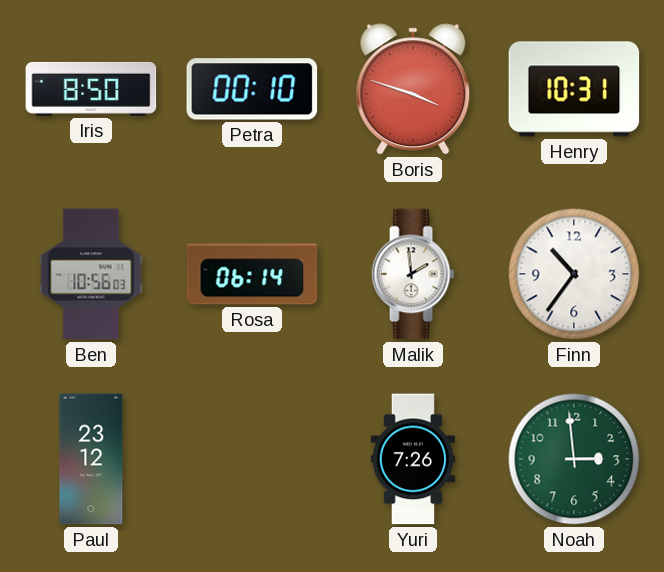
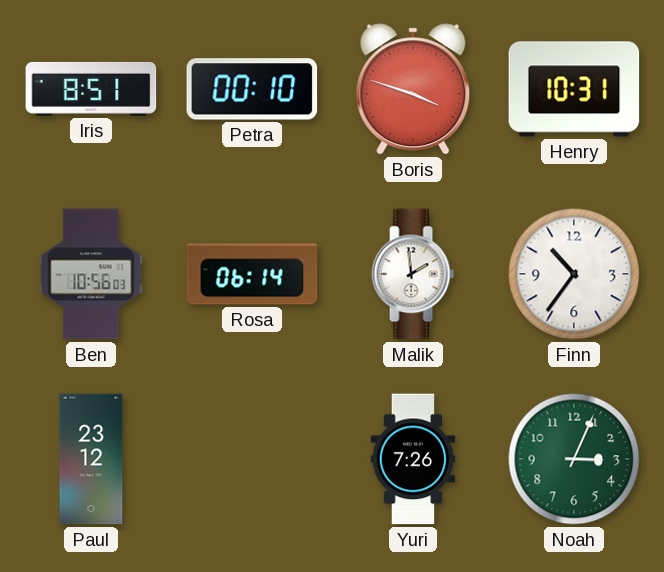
Iris: 8:50 -> 8:51
Noah: 2:59 -> 3:04
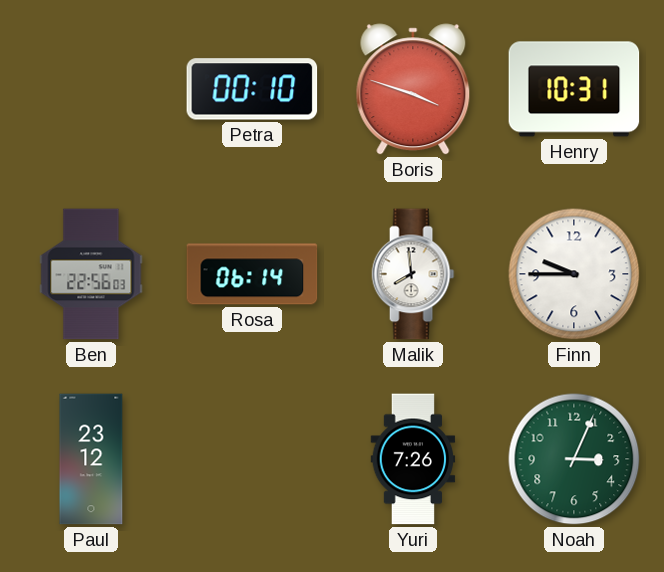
Iris: 8:51 -> none
Ben: 10:56 -> 22:56
Malik: 1:59 -> 7:59
Finn: 10:36 -> 9:45
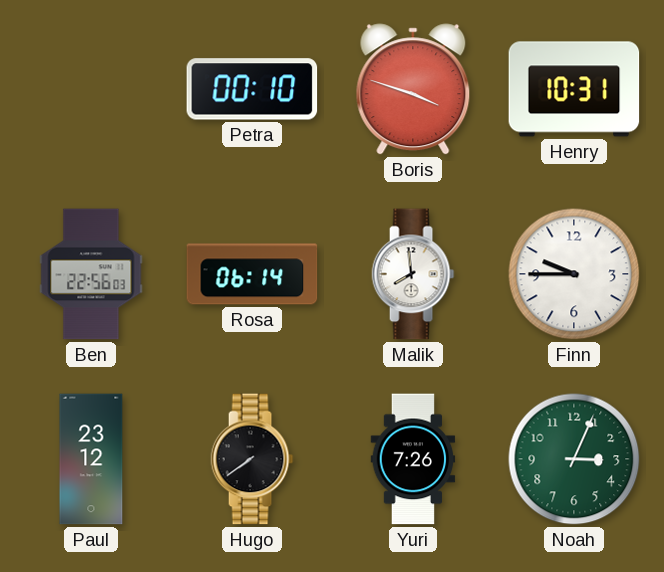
Hugo: none -> 7:39
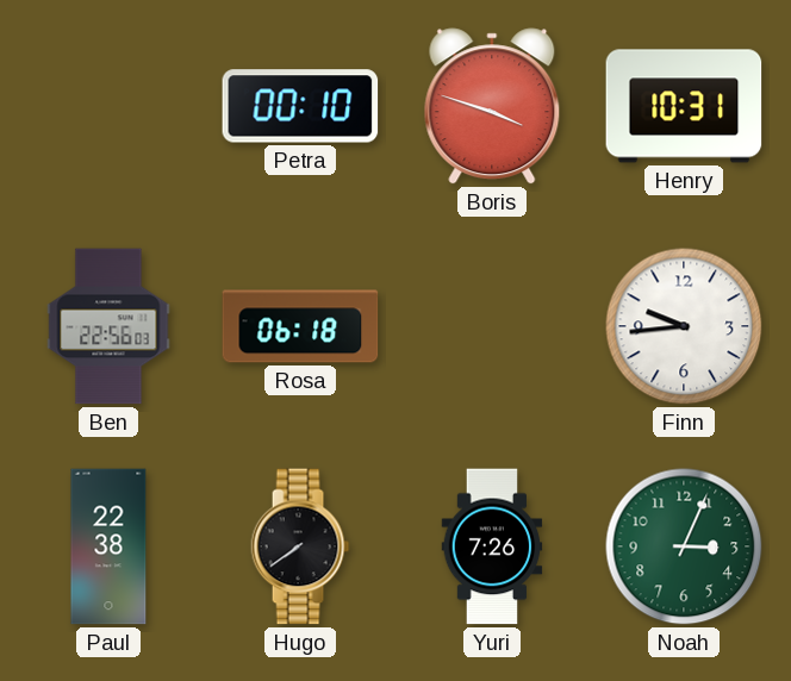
Rosa: 06:14 -> 06:18
Malik: 7:59 -> none
Finn: 9:45 -> 9:44
Paul: 23:12 -> 22:38
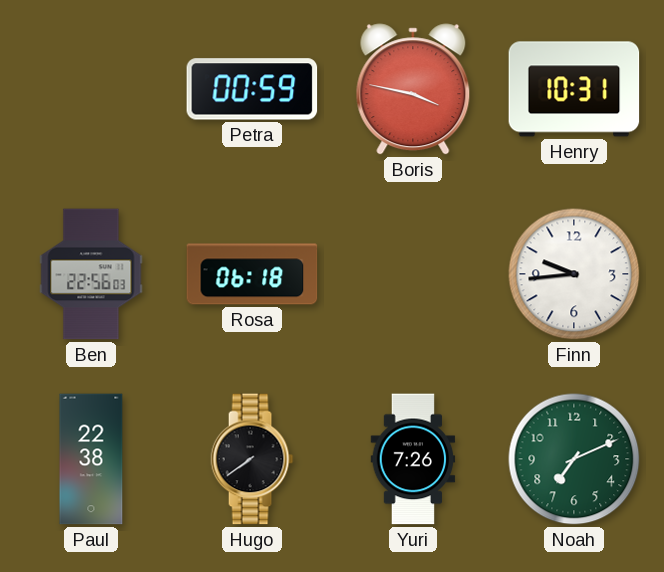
Petra: 00:10 -> 00:59
Boris: 3:48 -> 3:47
Noah: 3:04 -> 7:11
